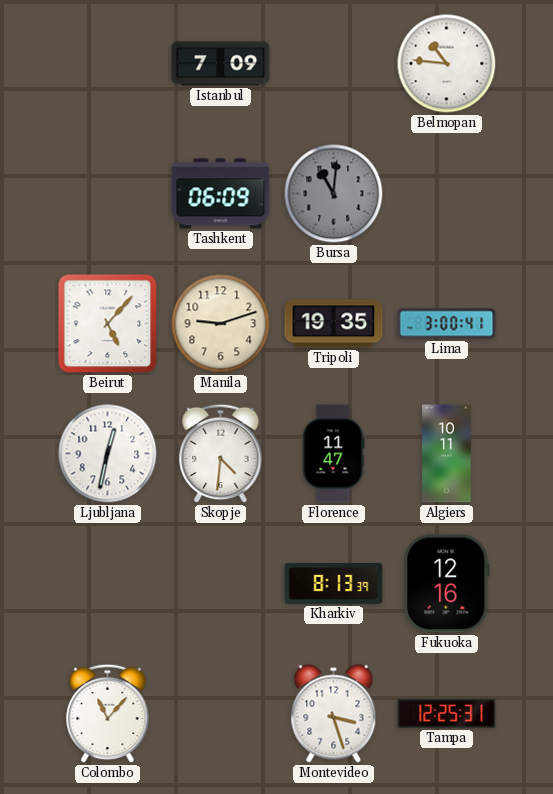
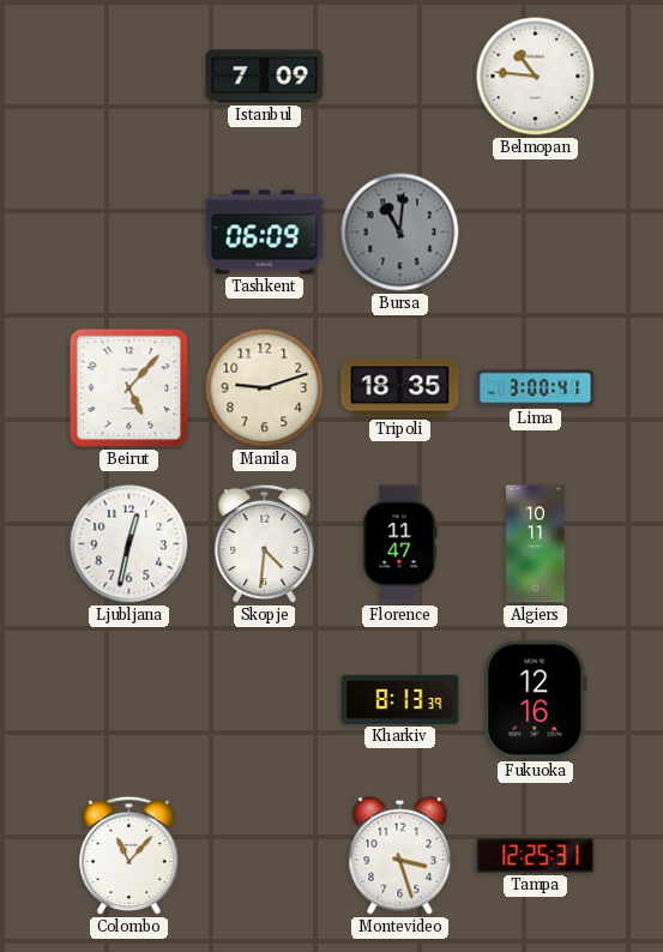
Tripoli: 19:35 -> 18:35
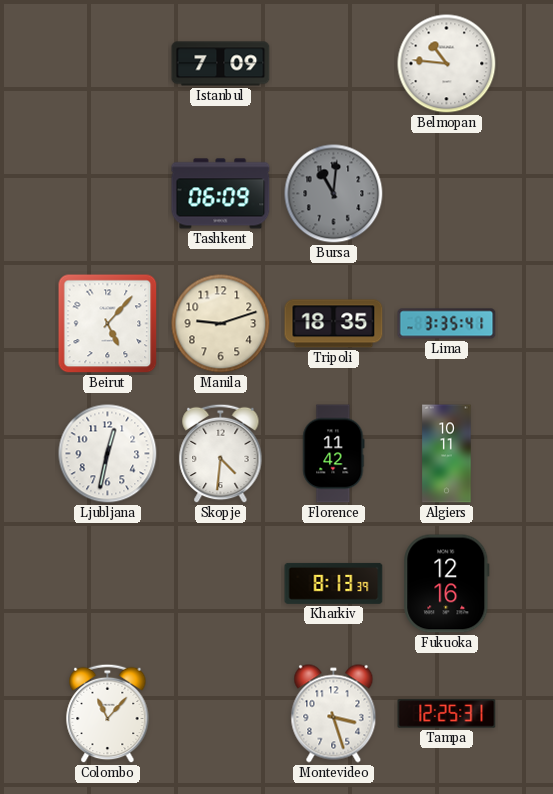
Lima: 3:00 -> 3:35
Florence: 11:47 -> 11:42
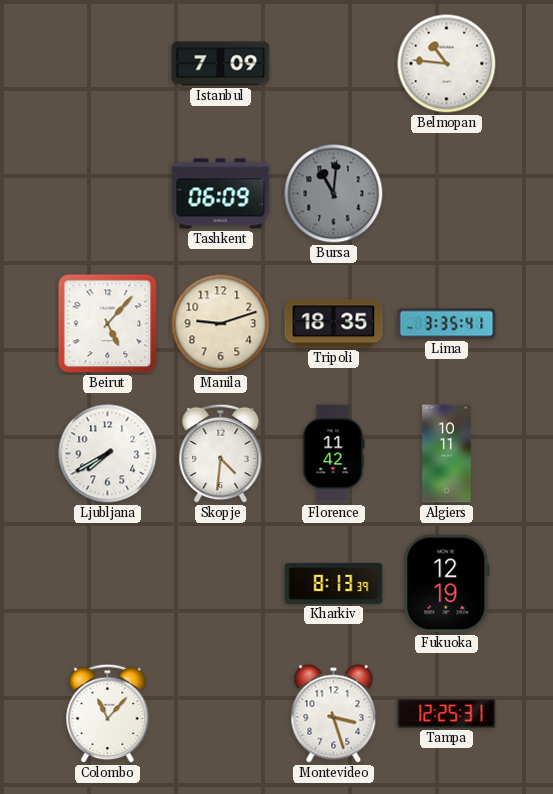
Ljubljana: 12:32 -> 7:40
Fukuoka: 12:16 -> 12:19
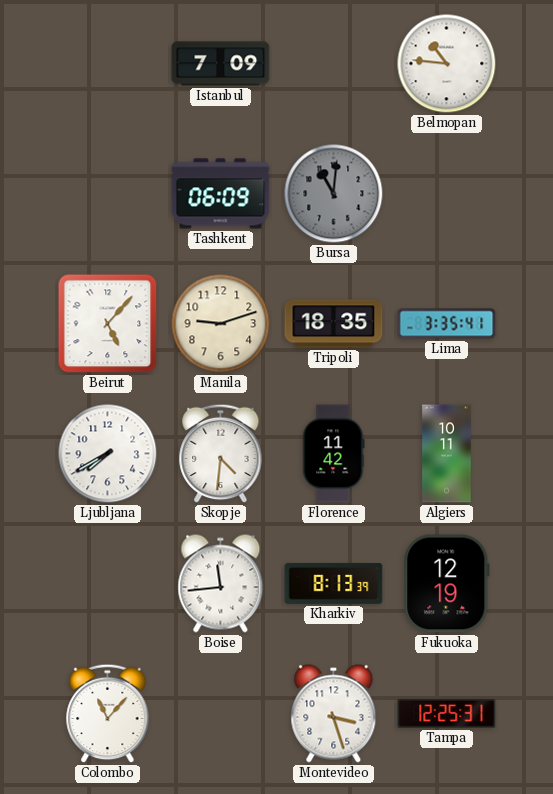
Boise: none -> 11:44
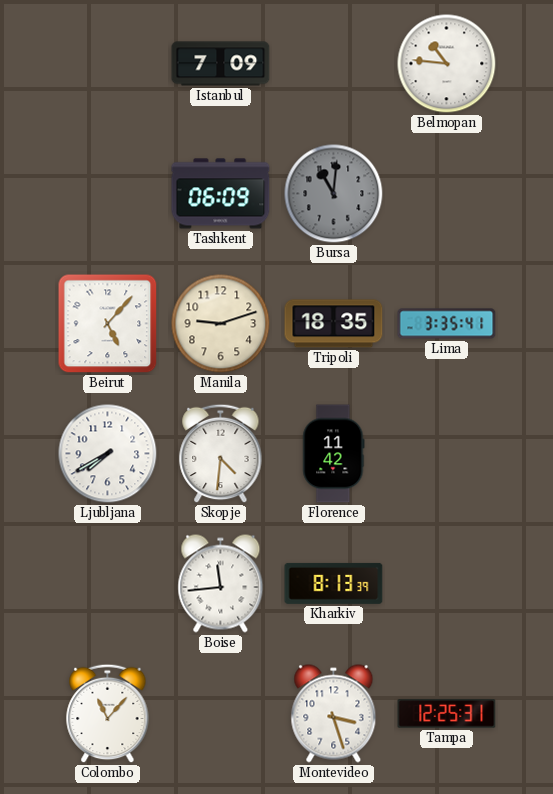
Algiers: 10:11 -> none
Fukuoka: 12:19 -> none
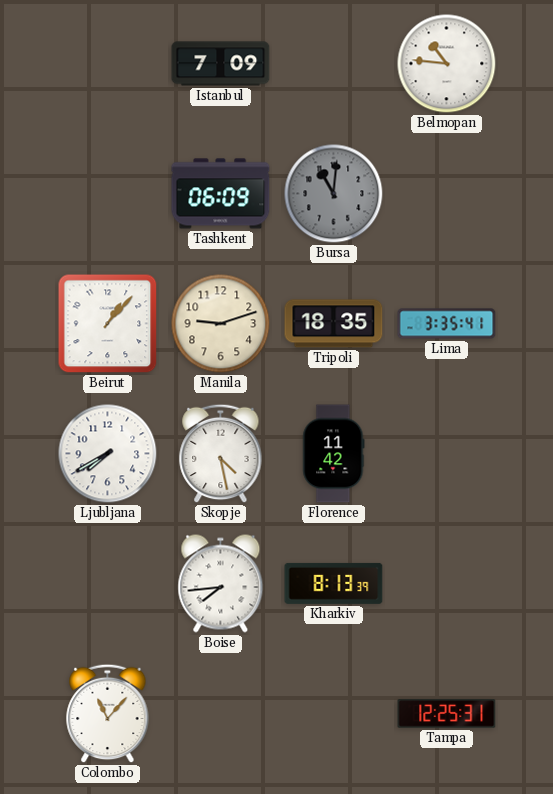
Beirut: 5:07 -> 1:07
Skopje: 4:31 -> 4:28
Boise: 11:44 -> 7:44
Montevideo: 3:27 -> none
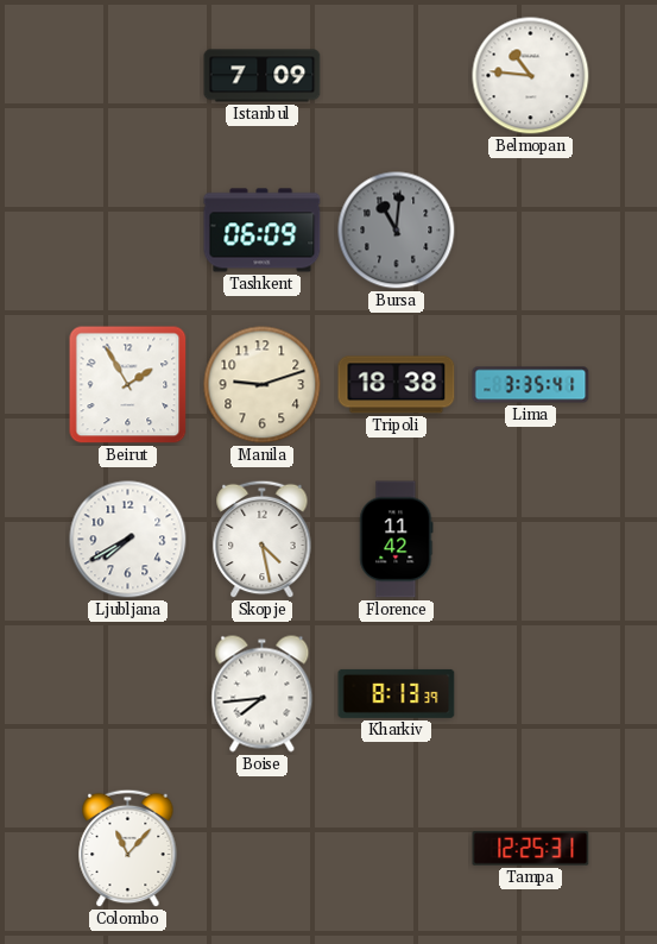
Beirut: 1:07 -> 1:55
Tripoli: 18:35 -> 18:38
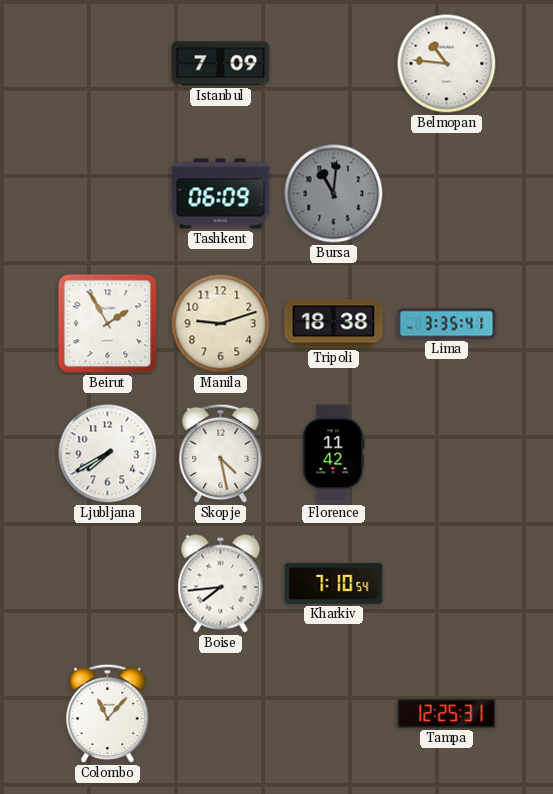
Kharkiv: 8:13 -> 7:10
